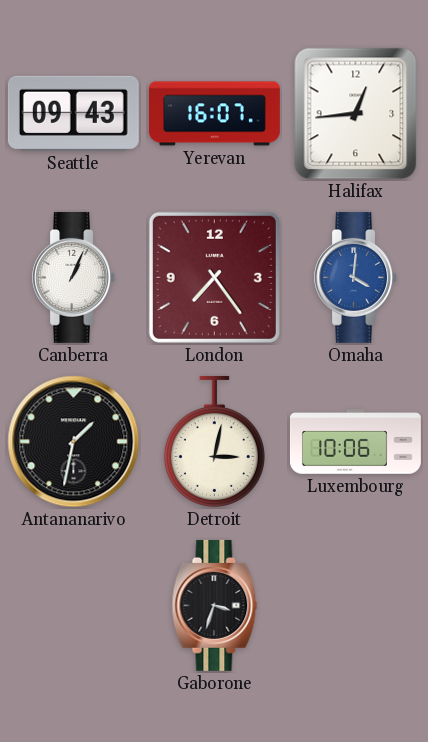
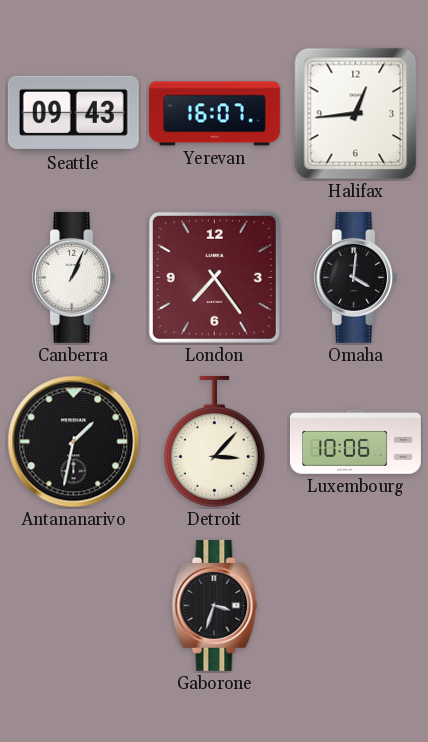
Omaha dial: blue -> black
Detroit: 3:02 -> 3:07
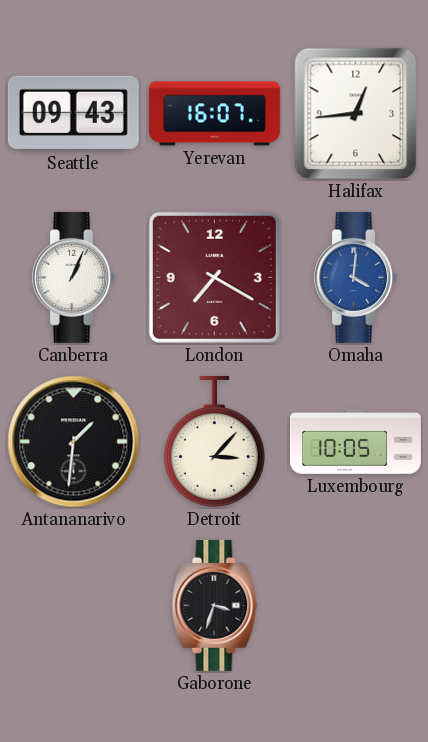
London: 7:24 -> 7:20
Omaha dial: black -> blue
Antananarivo: 1:32 -> 1:31
Luxembourg: 10:06 -> 10:05
